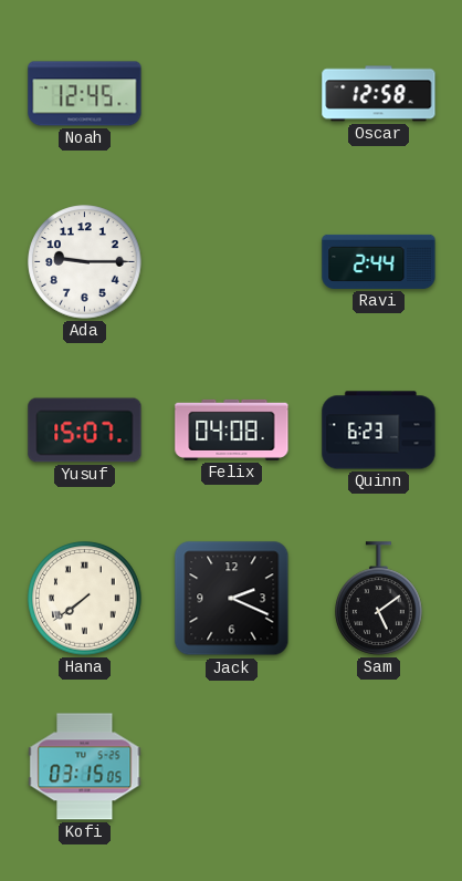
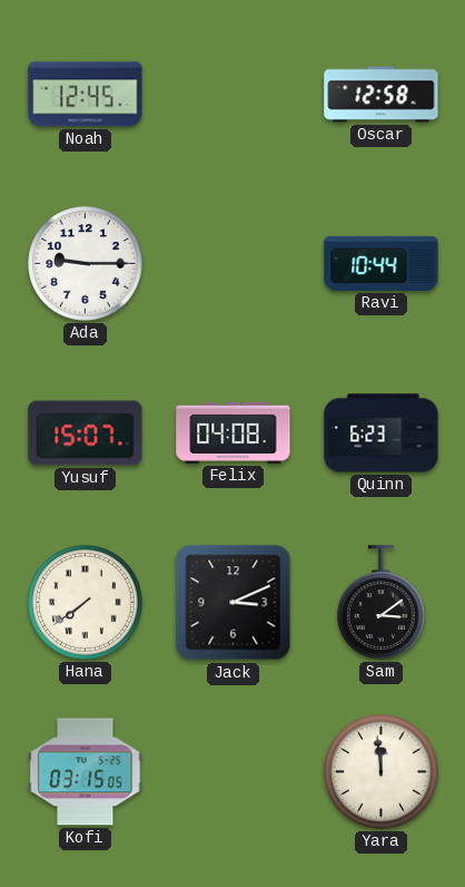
Ravi: 2:44 -> 10:44
Jack: 2:19 -> 3:11
Sam: 5:09 -> 3:09
Yara: none -> 11:59
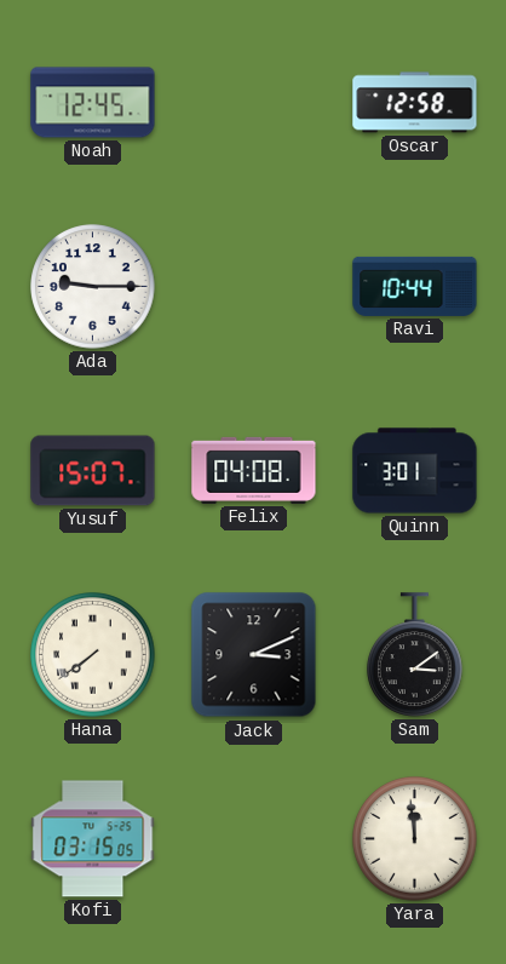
Quinn: 6:23 -> 3:01
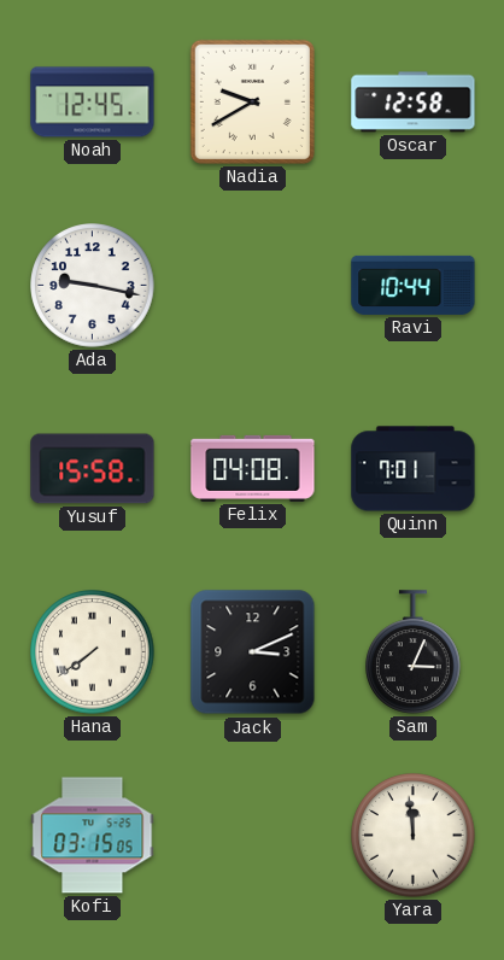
Nadia: none -> 9:40
Ada: 9:15 -> 9:17
Yusuf: 15:07 -> 15:58
Quinn: 3:01 -> 7:01
Sam: 3:09 -> 3:04
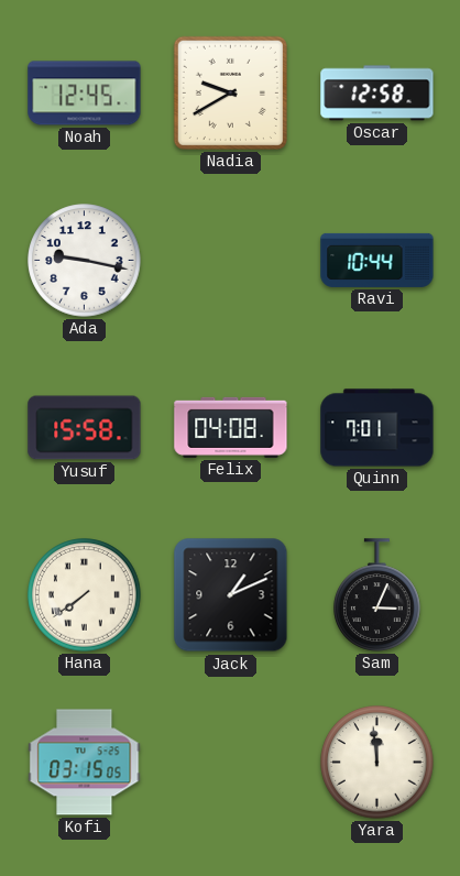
Jack: 3:11 -> 1:11
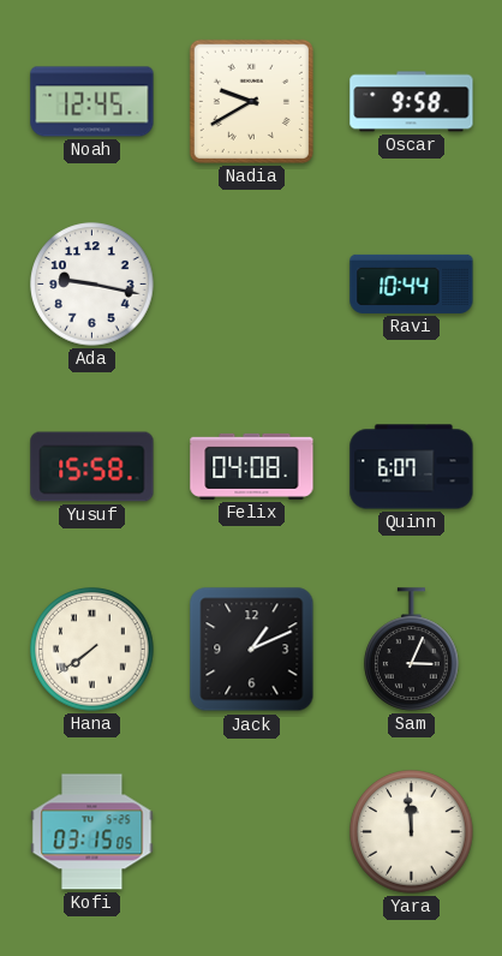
Oscar: 12:58 -> 9:58
Quinn: 7:01 -> 6:07
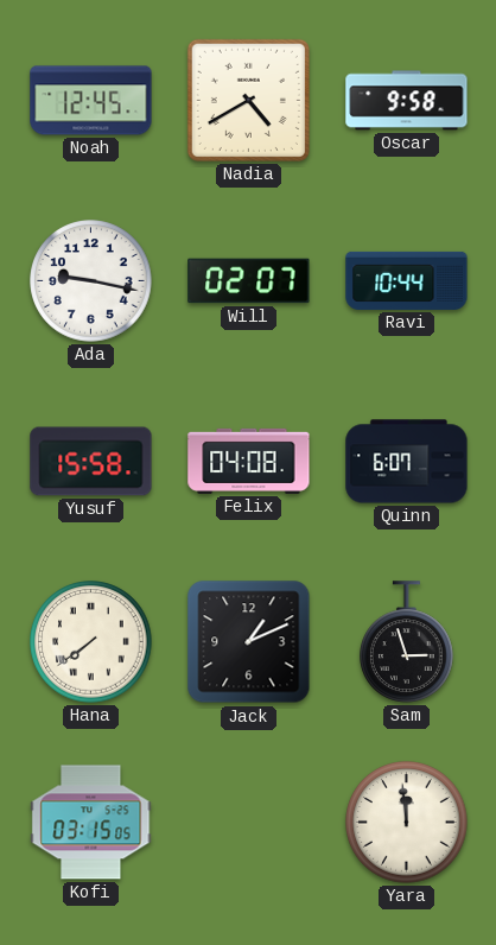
Nadia: 9:40 -> 4:40
Will: none -> 02:07
Sam: 3:04 -> 2:57
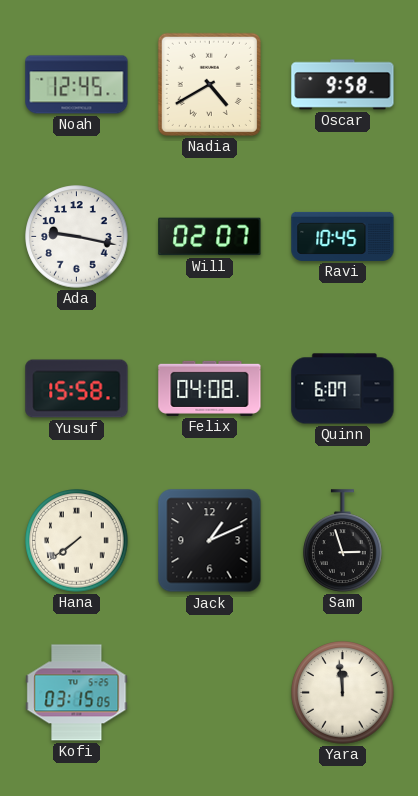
Ravi: 10:44 -> 10:45
